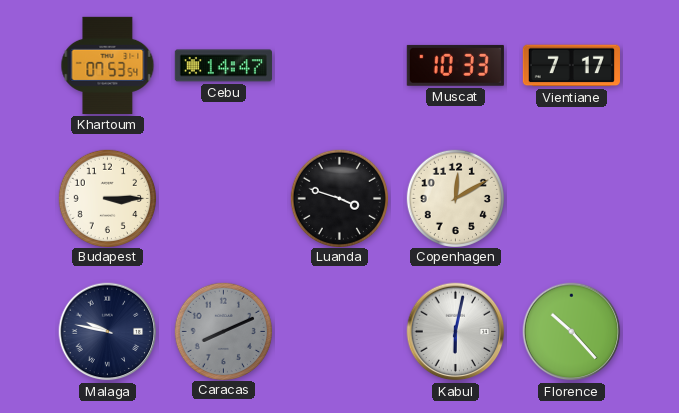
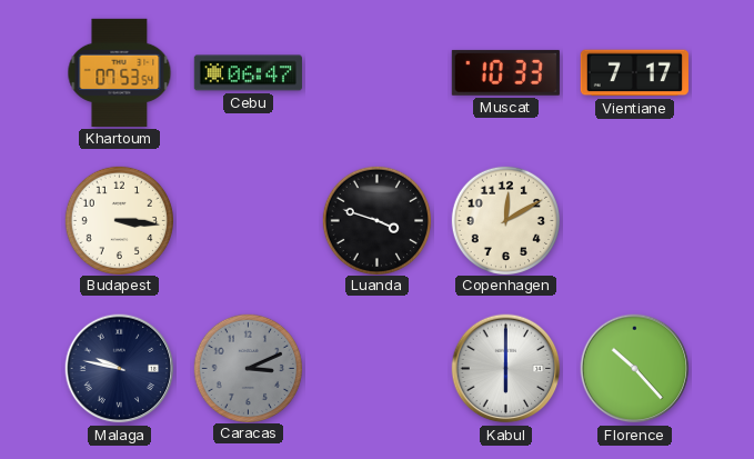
Cebu: 14:47 -> 06:47
Budapest: 3:15 -> 3:16
Caracas: 8:11 -> 3:11
Kabul: 6:02 -> 6:00
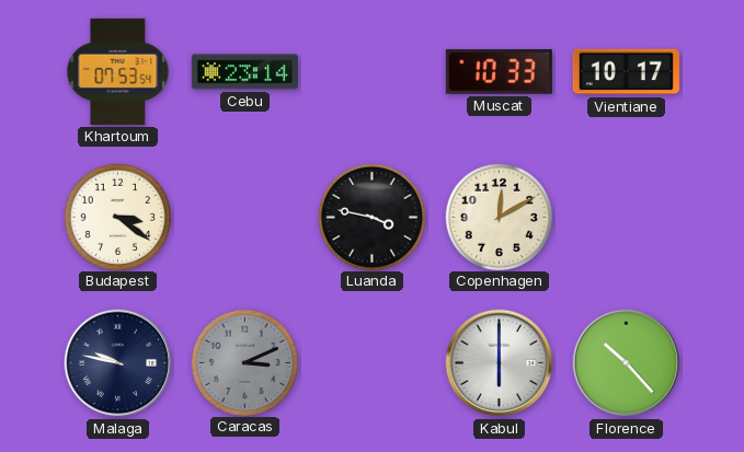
Cebu: 06:47 -> 23:14
Vientiane: 7:17 -> 10:17
Budapest: 3:16 -> 3:21
Luanda: 3:48 -> 3:47
